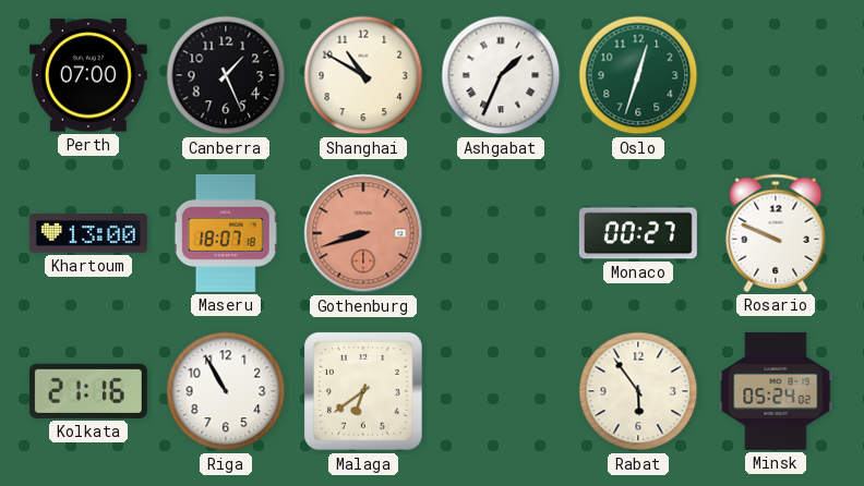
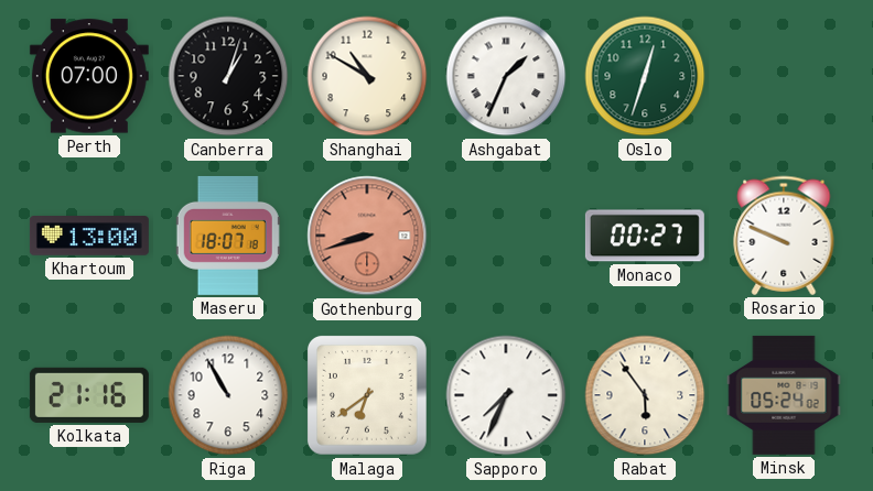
Canberra: 1:26 -> 1:03
Sapporo: none -> 7:34
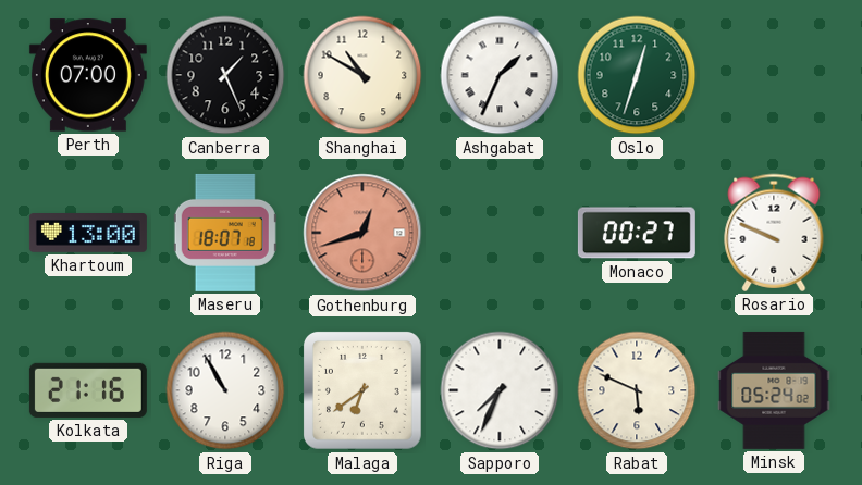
Canberra: 1:03 -> 1:26
Gothenburg: 8:42 -> 12:42
Rabat: 5:54 -> 5:49
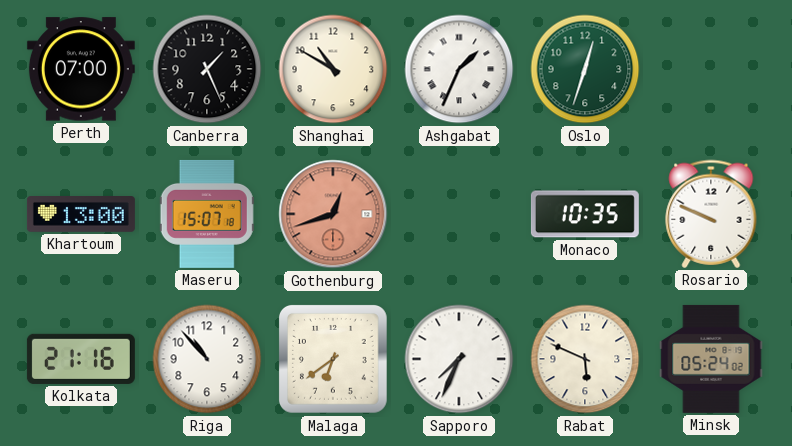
Maseru: 18:07 -> 15:07
Monaco: 00:27 -> 10:35
Riga: 10:55 -> 10:53
